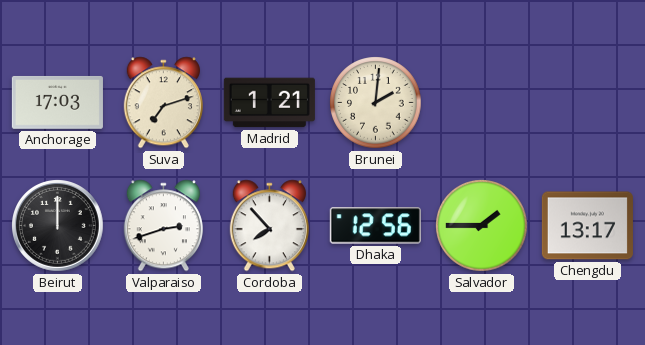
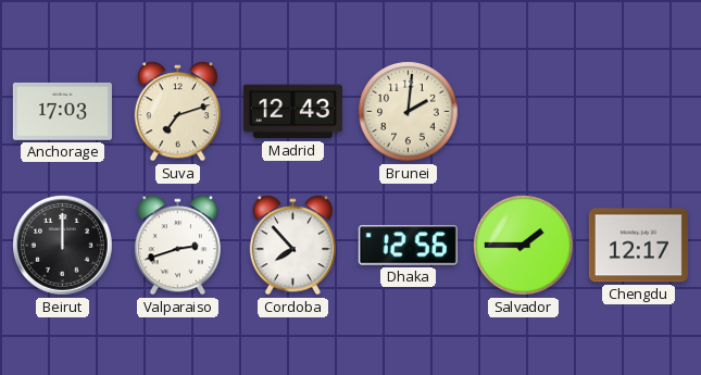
Madrid: 1:21 -> 12:43
Chengdu: 13:17 -> 12:17
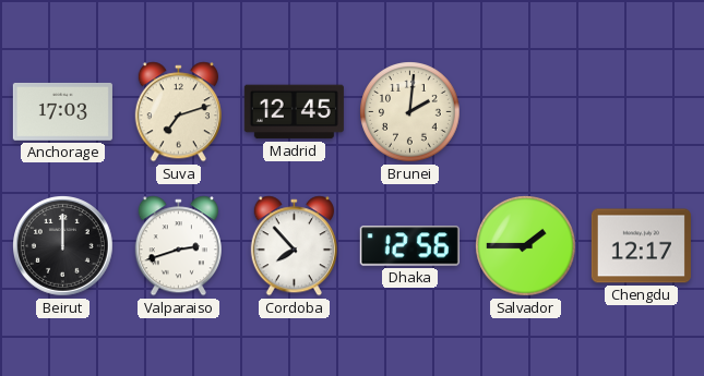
Madrid: 12:43 -> 12:45
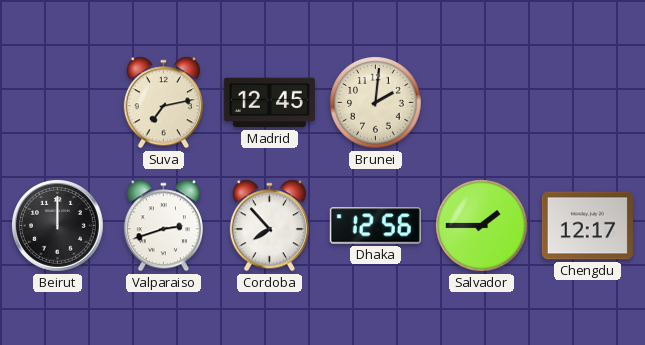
Anchorage: 17:03 -> none
Suva: 7:12 -> 7:13
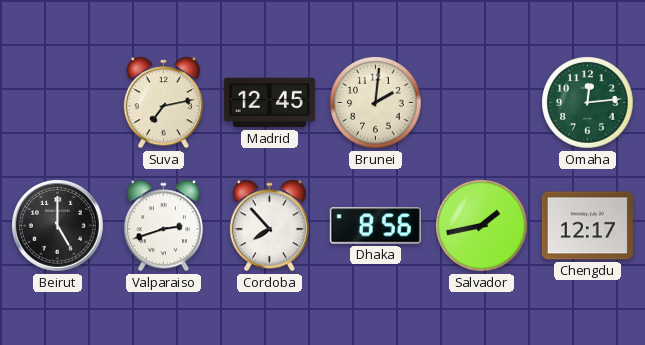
Omaha: none -> 12:14
Beirut: 12:00 -> 5:00
Dhaka: 12:56 -> 8:56
Salvador: 1:45 -> 1:43
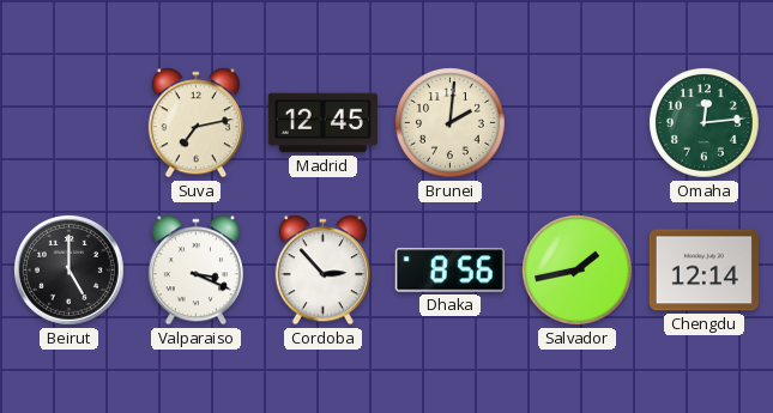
Valparaiso: 2:42 -> 3:19
Cordoba: 7:53 -> 2:53
Chengdu: 12:17 -> 12:14
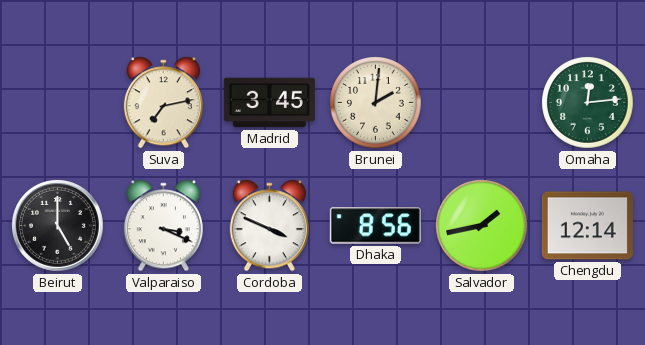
Madrid: 12:45 -> 3:45
Cordoba: 2:53 -> 3:49
